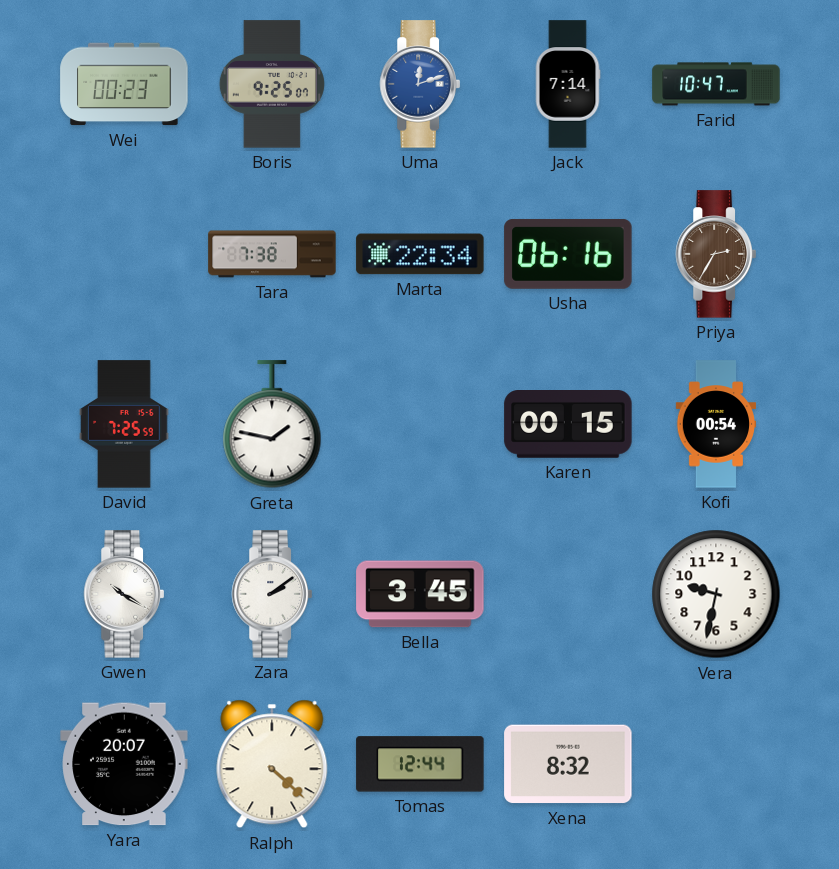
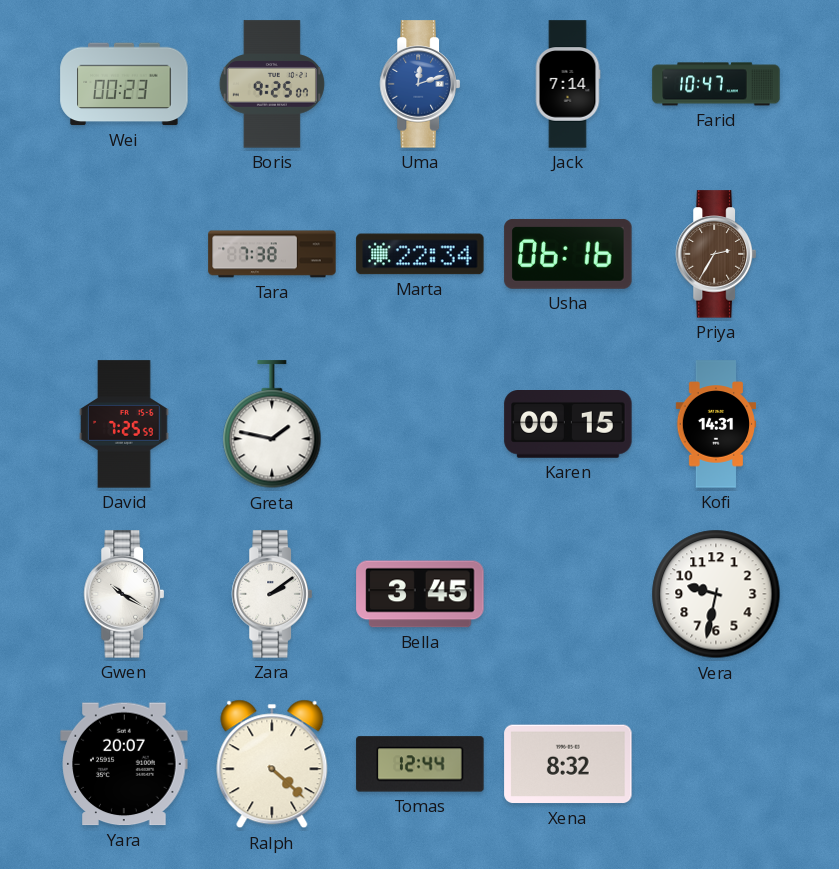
Kofi: 00:54 -> 14:31
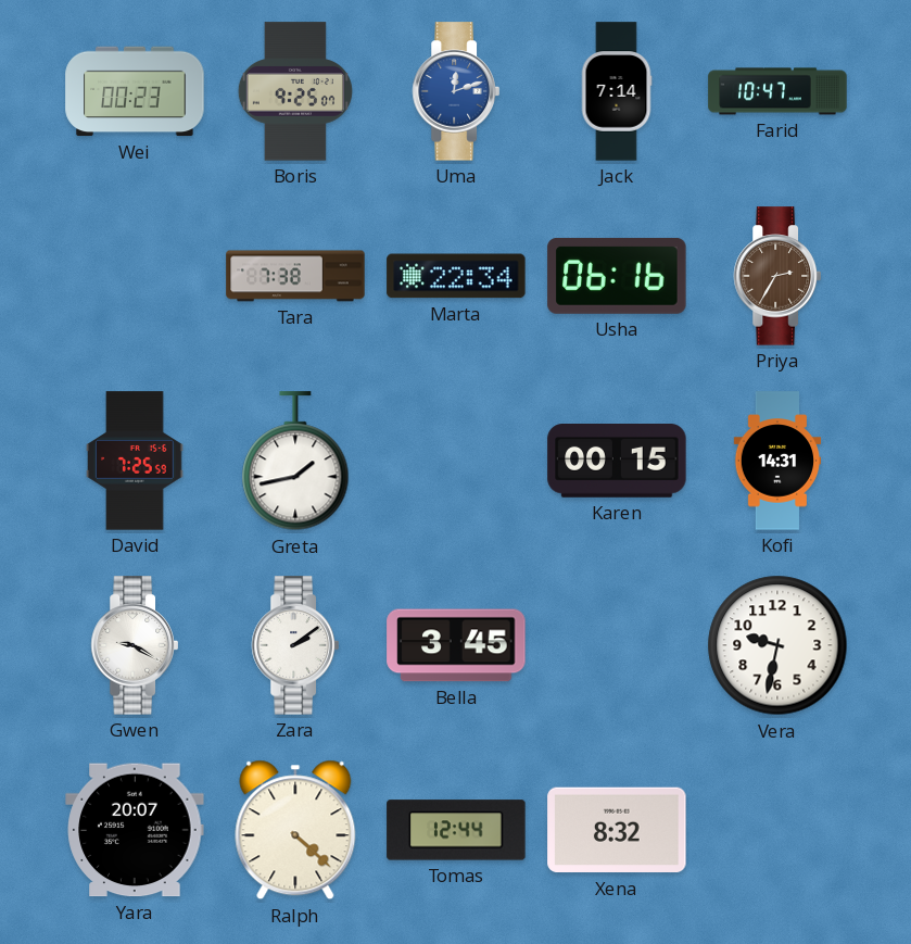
Greta: 1:47 -> 1:43
Gwen: 10:20 -> 9:20
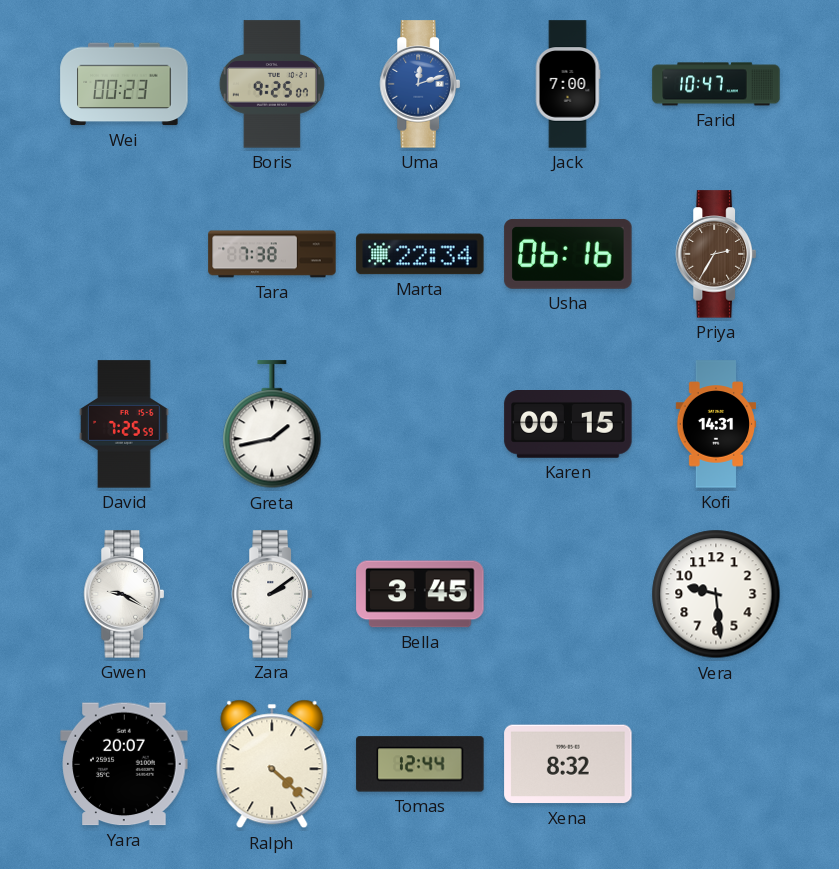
Jack: 7:14 -> 7:00
Vera: 9:32 -> 9:29
